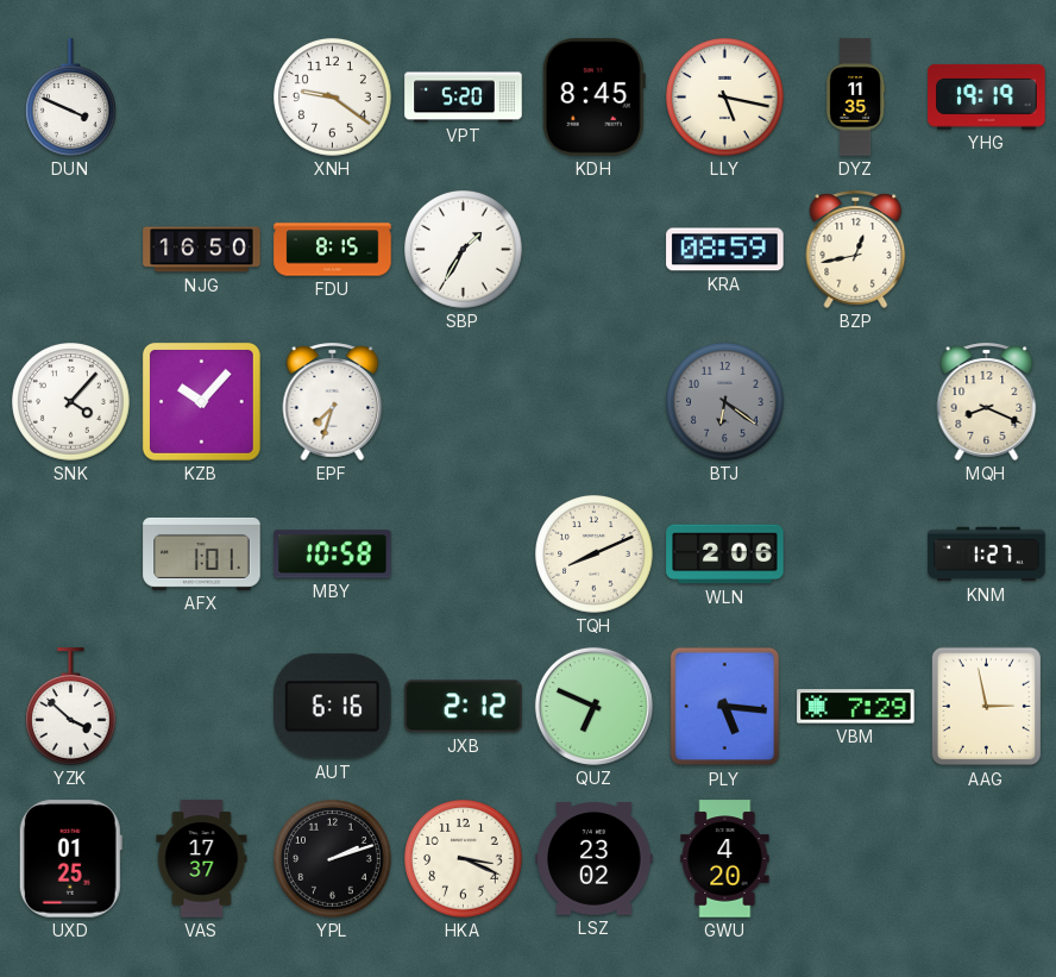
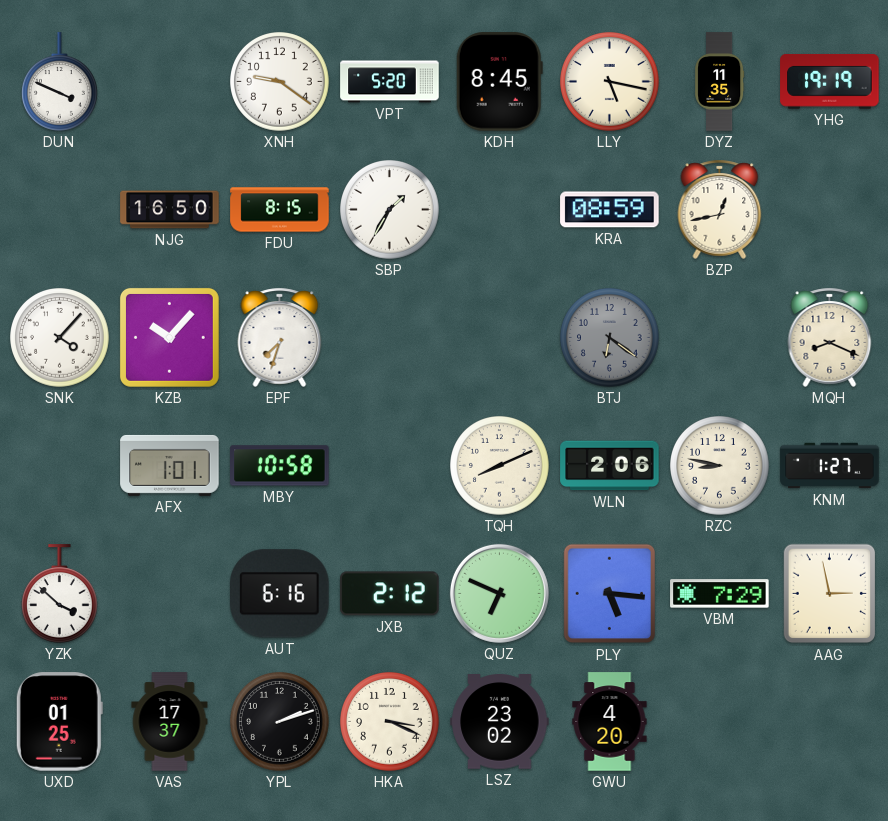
RZC: none -> 8:47
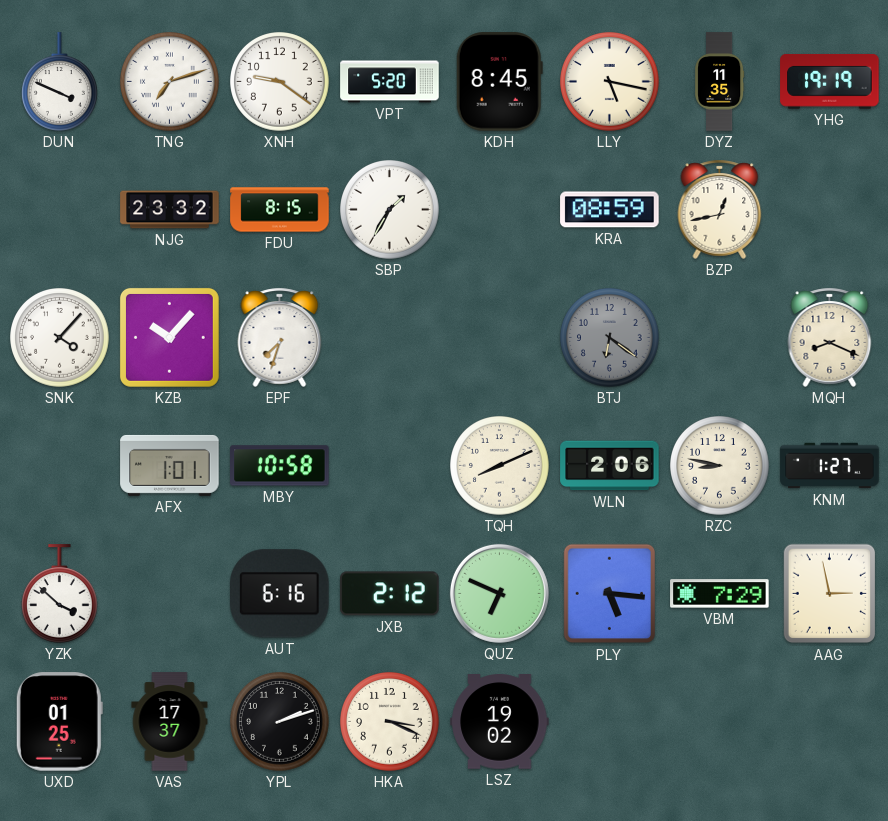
TNG: none -> 7:12
NJG: 16:50 -> 23:32
LSZ: 23:02 -> 19:02
GWU: 4:20 -> none
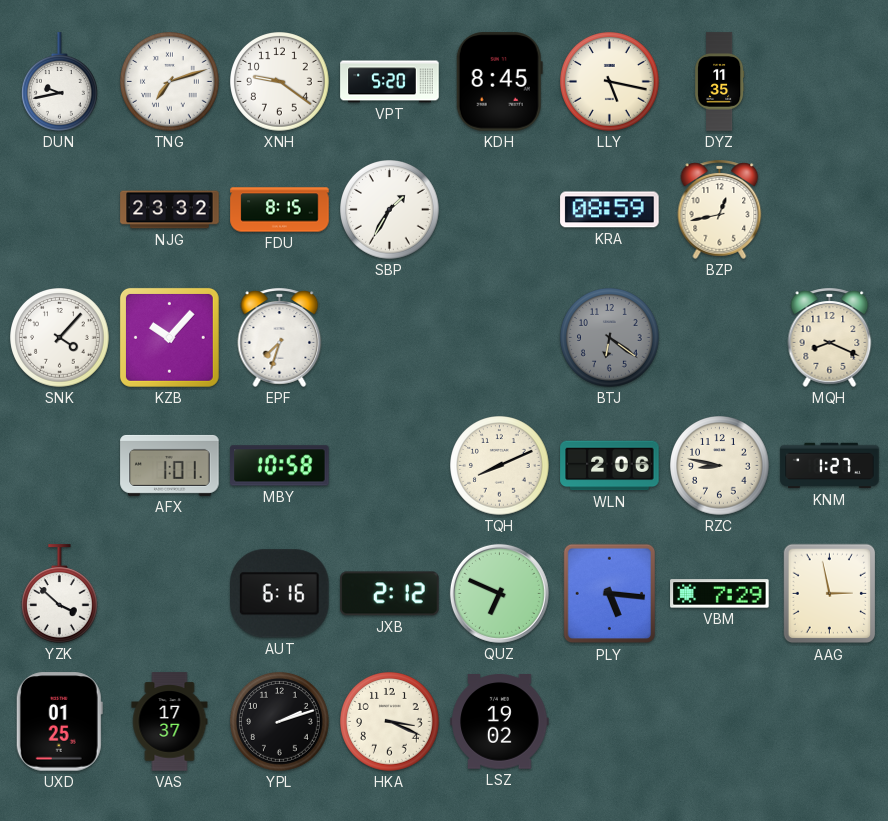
DUN: 3:49 -> 9:43
YHG: 19:19 -> none
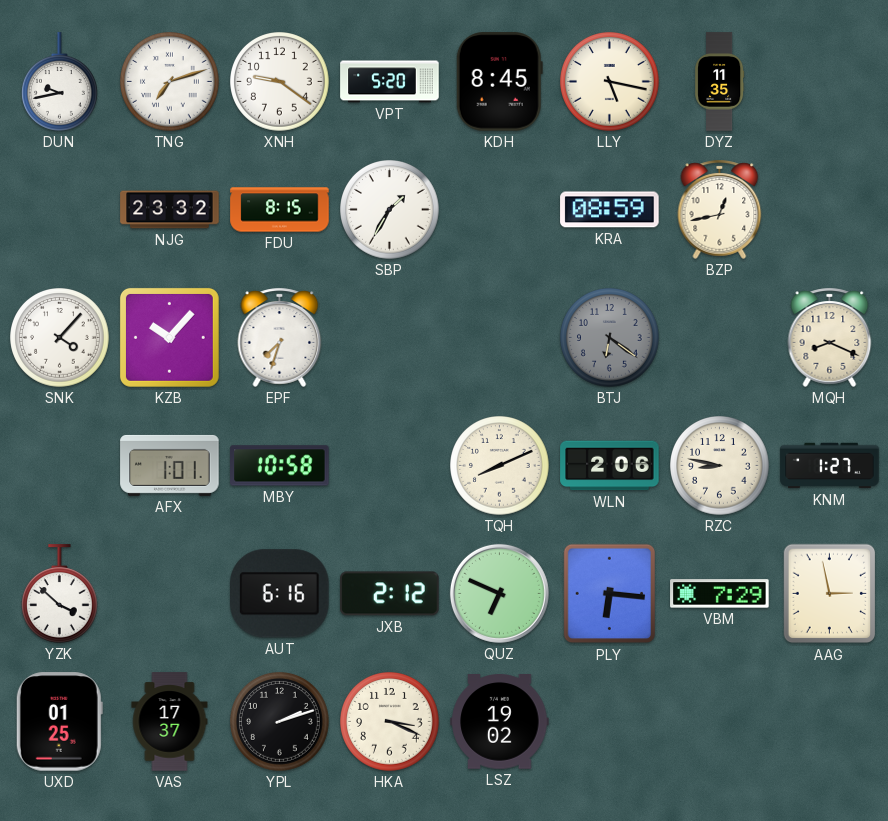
PLY: 5:16 -> 6:16
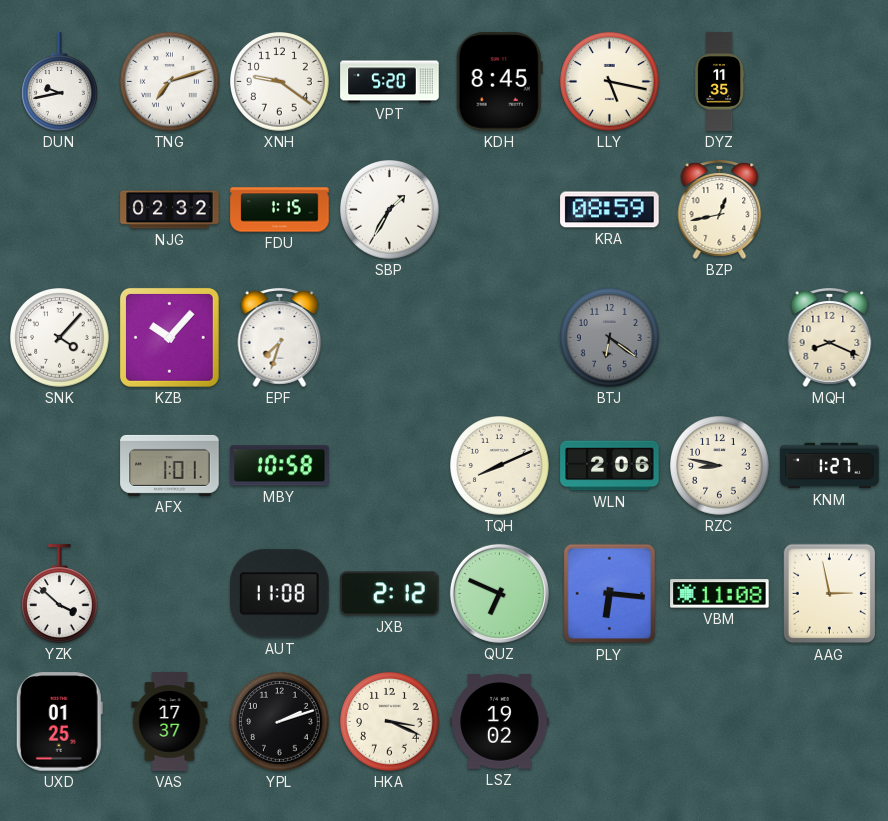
NJG: 23:32 -> 02:32
FDU: 8:15 -> 1:15
AUT: 6:16 -> 11:08
VBM: 7:29 -> 11:08
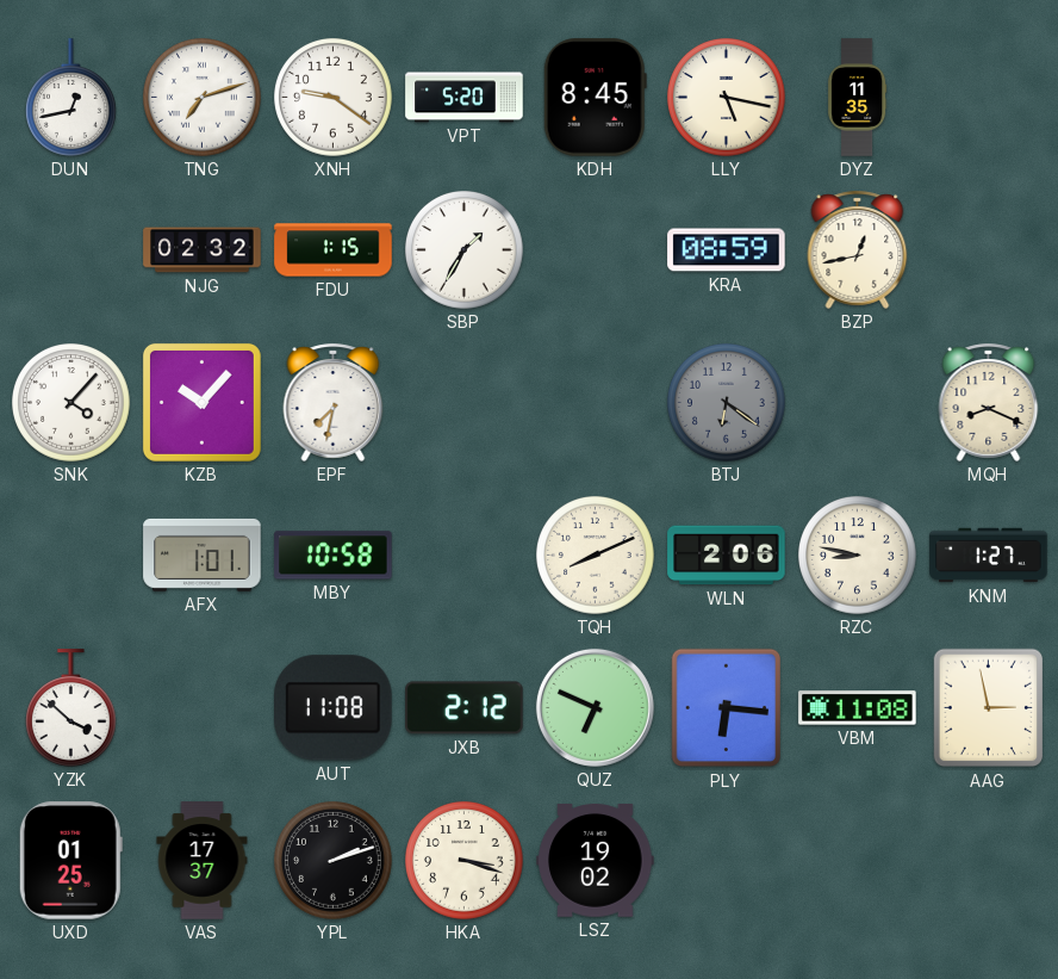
DUN: 9:43 -> 12:43
EPF: 7:33 -> 7:32
HKA: 3:19 -> 3:18
